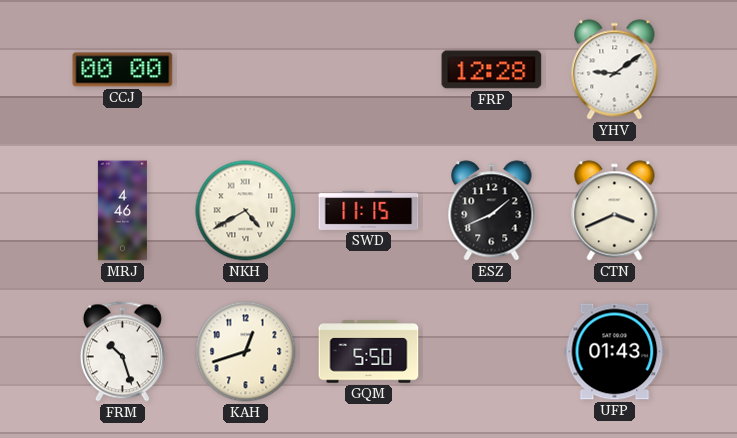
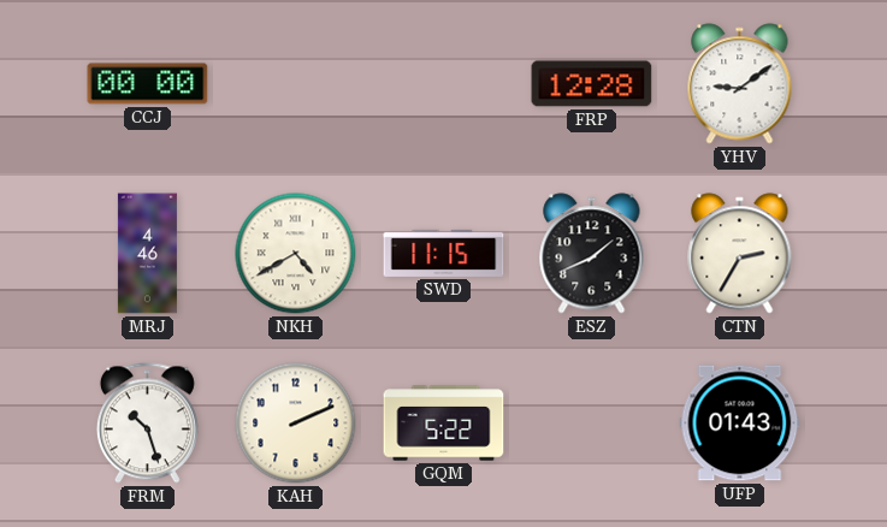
CTN: 3:41 -> 2:35
KAH: 12:42 -> 2:11
GQM: 5:50 -> 5:22
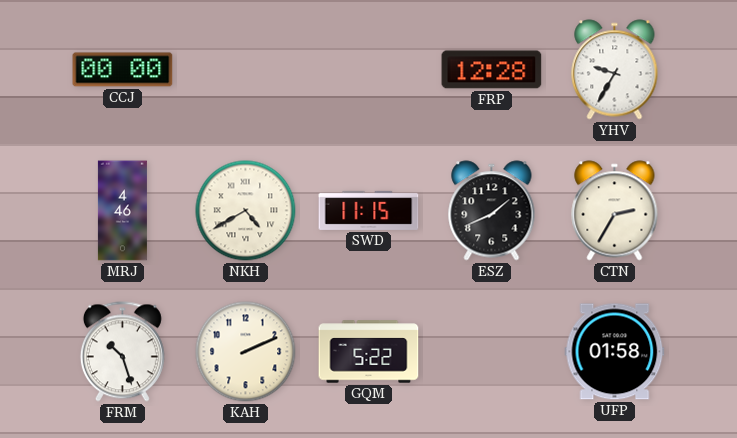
YHV: 9:09 -> 9:35
UFP: 01:43 -> 01:58
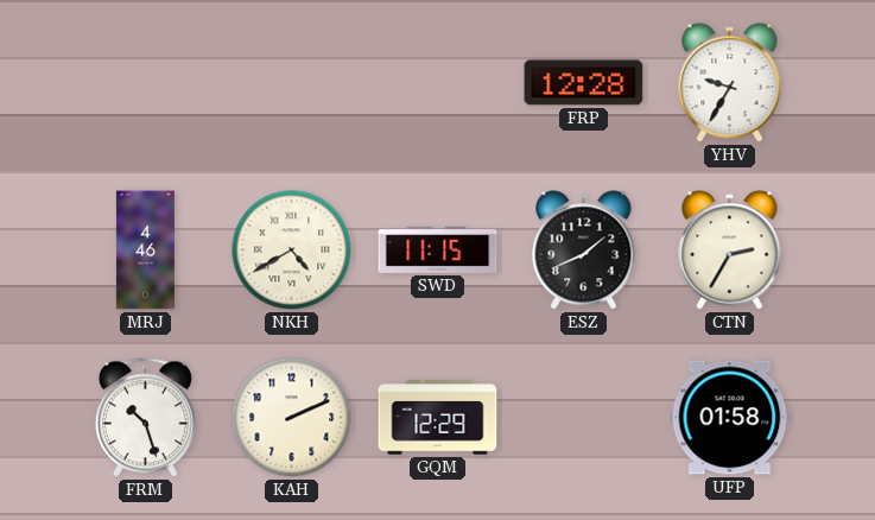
CCJ: 00:00 -> none
GQM: 5:22 -> 12:29
